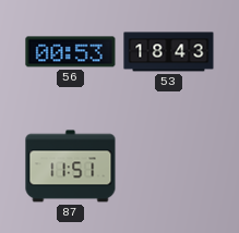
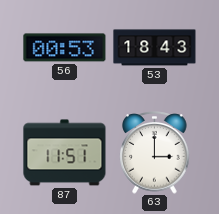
63: none -> 3:00
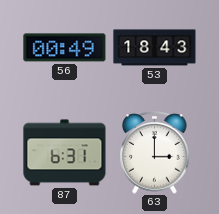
56: 00:53 -> 00:49
87: 11:51 -> 6:31
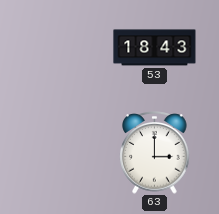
56: 00:49 -> none
87: 6:31 -> none
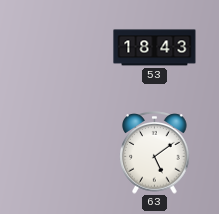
63: 3:00 -> 5:09
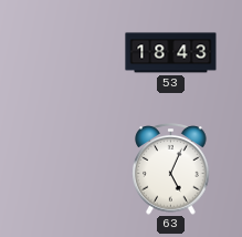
63: 5:09 -> 5:04
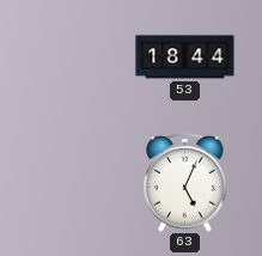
53: 18:43 -> 18:44
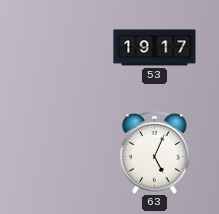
53: 18:44 -> 19:17
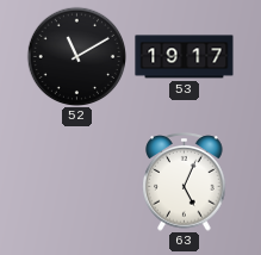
52: none -> 11:10
